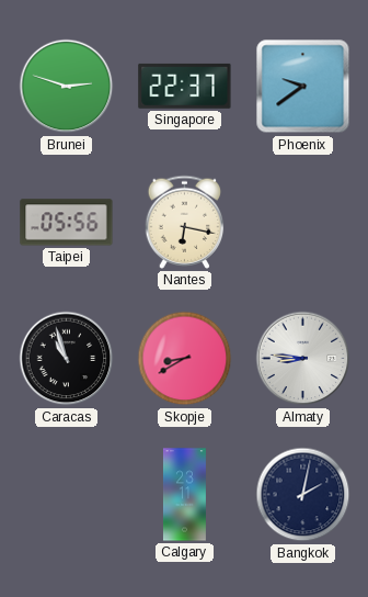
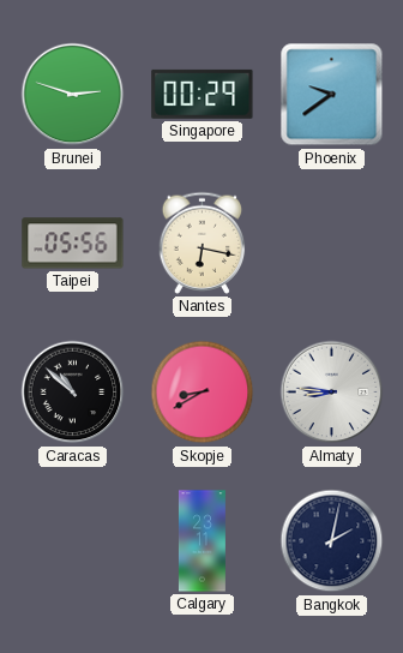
Singapore: 22:37 -> 00:29
Caracas: 10:57 -> 10:52
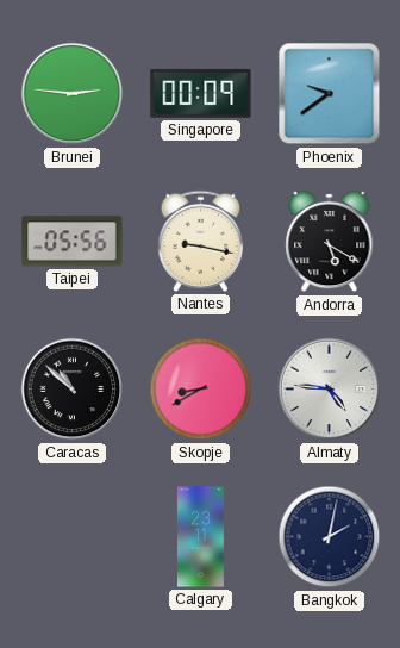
Brunei: 2:48 -> 2:46
Singapore: 00:29 -> 00:09
Nantes: 6:17 -> 9:17
Andorra: none -> 5:20
Almaty: 8:46 -> 4:46
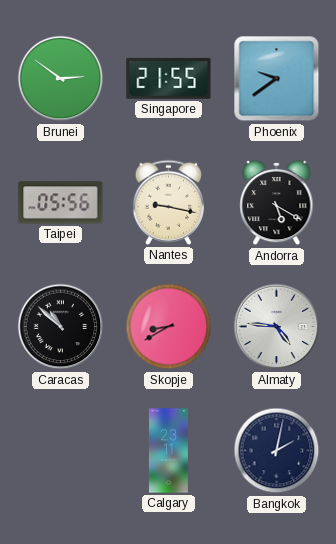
Brunei: 2:46 -> 2:51
Singapore: 00:09 -> 21:55
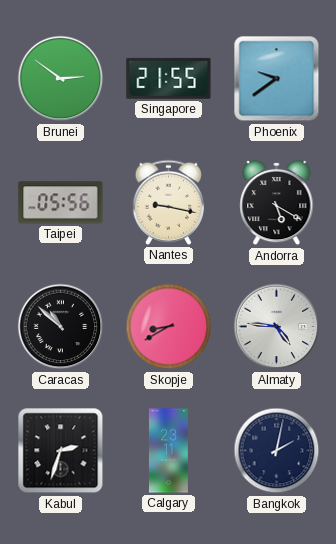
Kabul: none -> 2:33
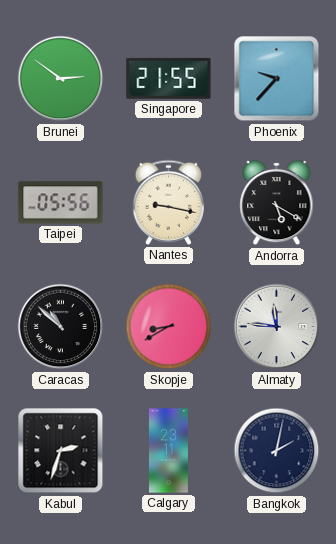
Phoenix: 9:39 -> 9:37
Almaty: 4:46 -> 11:46
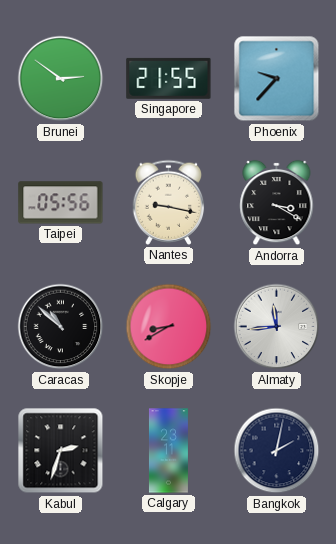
Andorra: 5:20 -> 3:20
Almaty: 11:46 -> 11:44
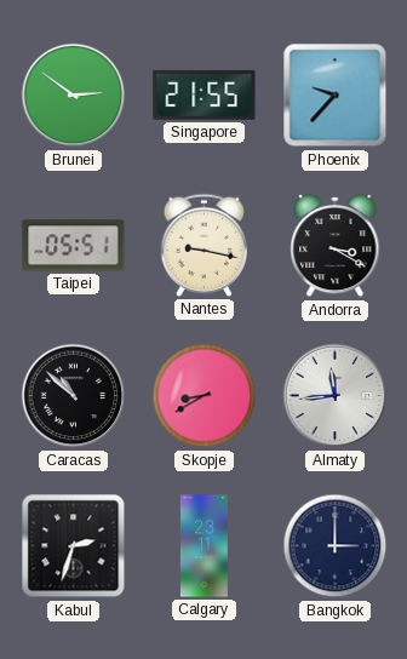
Taipei: 05:56 -> 05:51
Bangkok: 2:02 -> 3:00
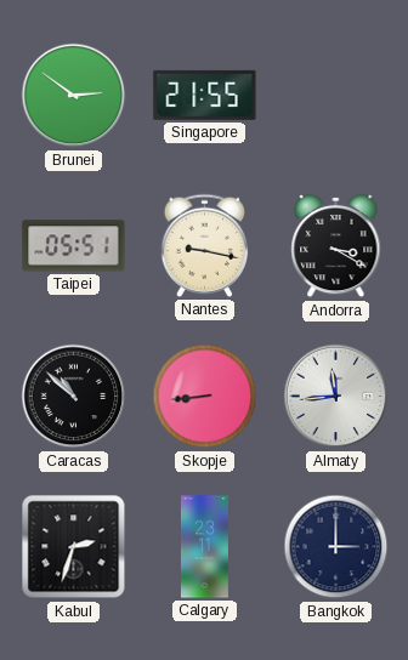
Phoenix: 9:37 -> none
Skopje: 8:40 -> 8:44
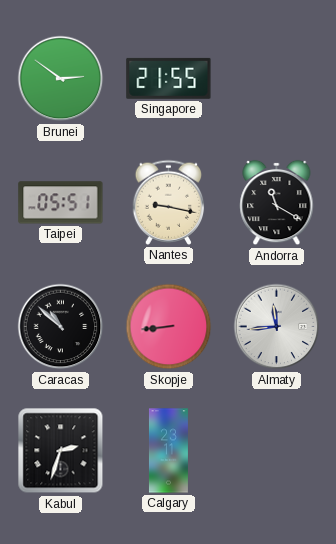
Andorra: 3:20 -> 11:20
Bangkok: 3:00 -> none
